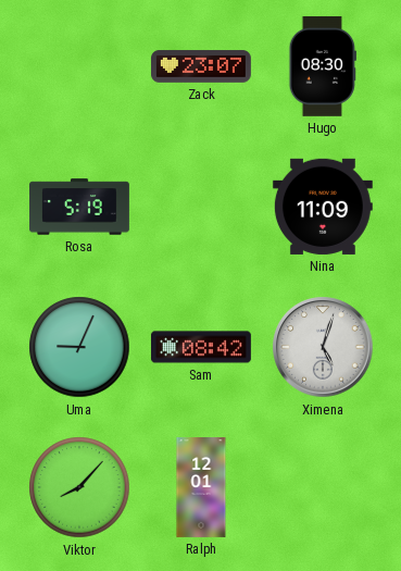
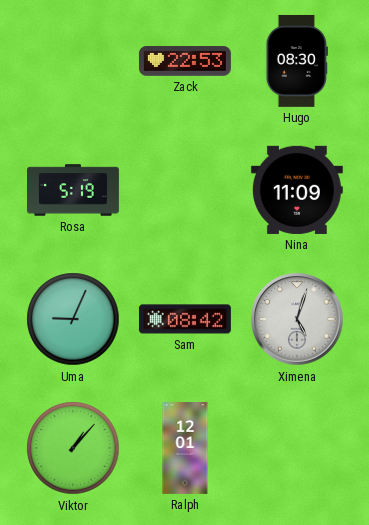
Zack: 23:07 -> 22:53
Viktor: 8:07 -> 1:07
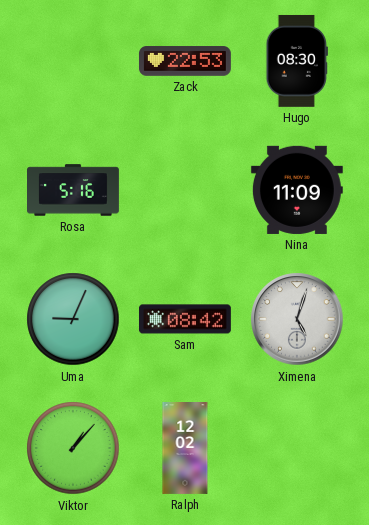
Rosa: 5:19 -> 5:16
Ralph: 12:01 -> 12:02
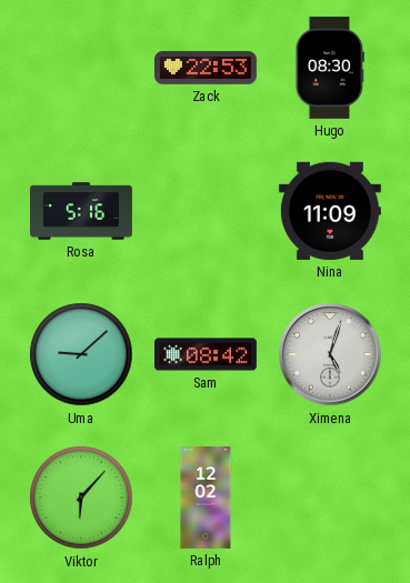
Uma: 9:04 -> 9:08
Viktor: 1:07 -> 6:07
